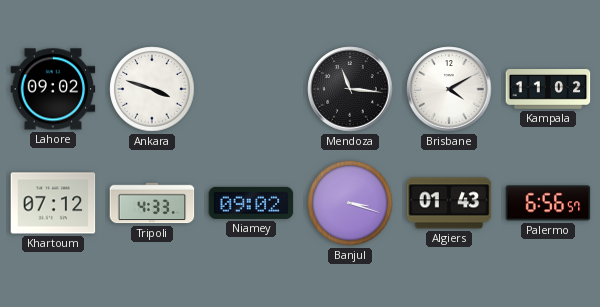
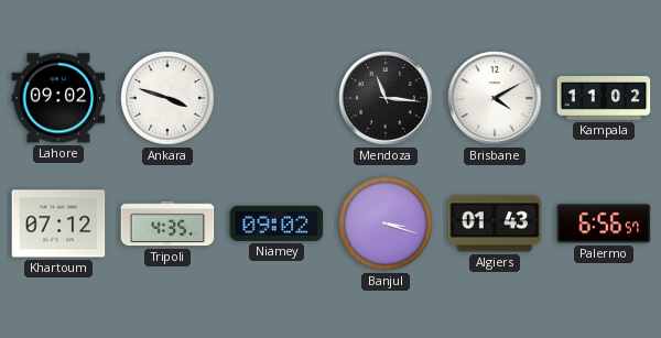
Tripoli: 4:33 -> 4:35
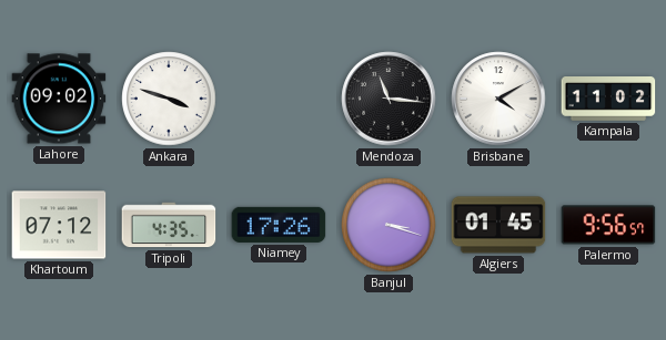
Niamey: 09:02 -> 17:26
Algiers: 01:43 -> 01:45
Palermo: 6:56 -> 9:56
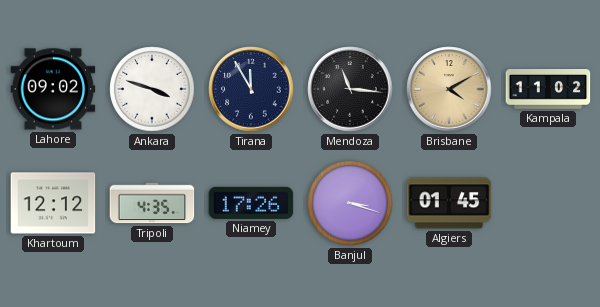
Tirana: none -> 11:55
Brisbane dial: white -> champagne
Khartoum: 07:12 -> 12:12
Palermo: 9:56 -> none
